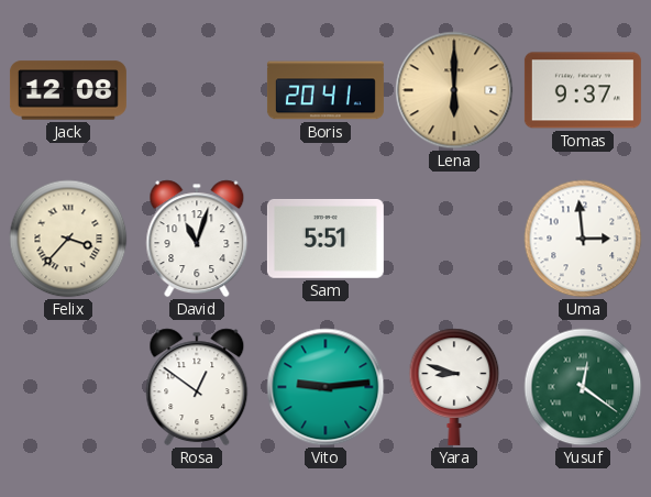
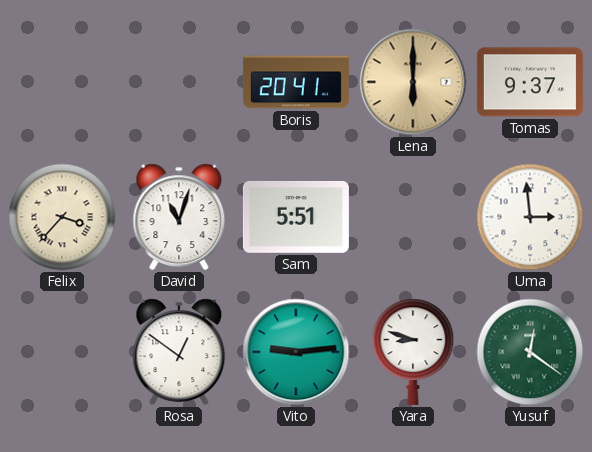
Jack: 12:08 -> none
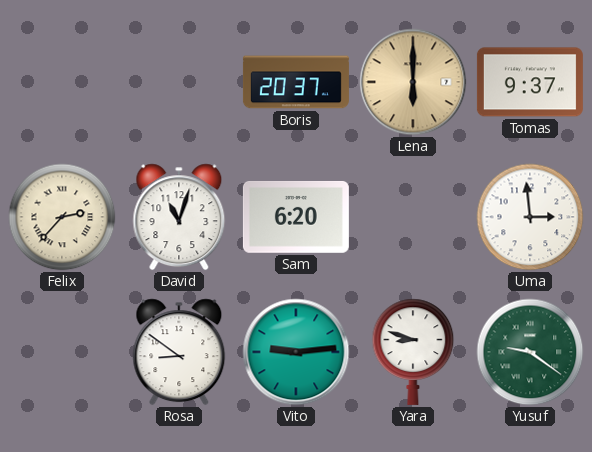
Boris: 20:41 -> 20:37
Felix: 3:37 -> 2:37
Sam: 5:51 -> 6:20
Rosa: 12:51 -> 8:51
Yusuf: 12:21 -> 9:21
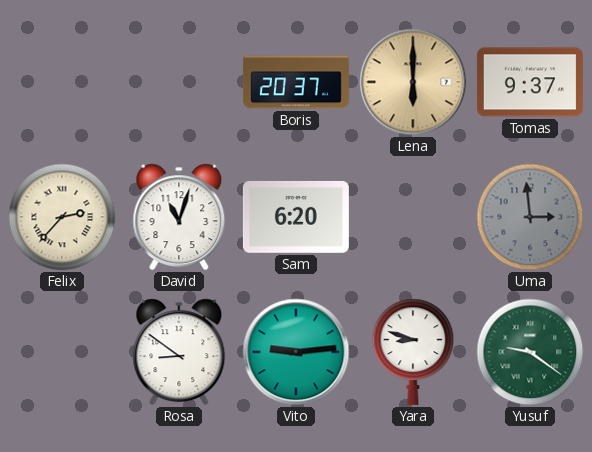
Uma dial: white -> grey
